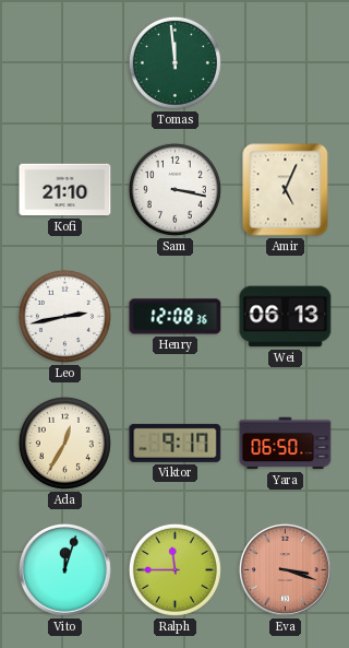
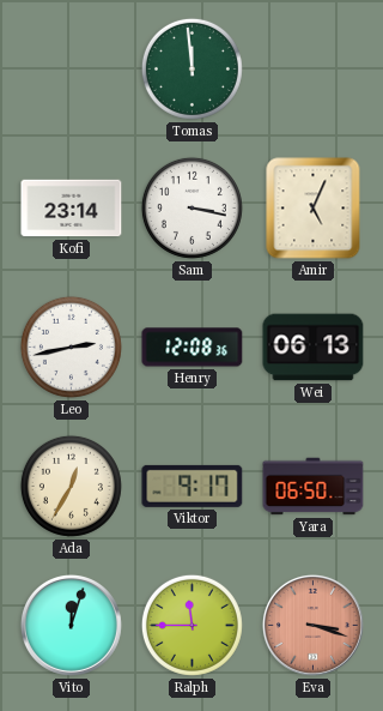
Kofi: 21:10 -> 23:14
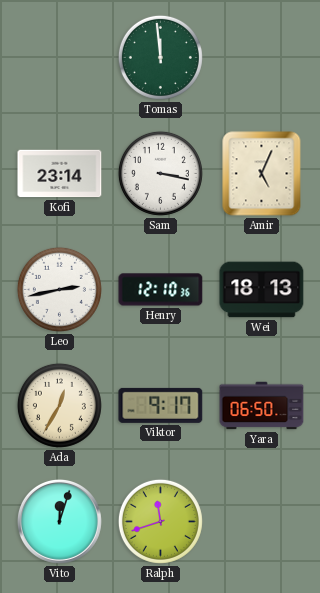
Henry: 12:08 -> 12:10
Wei: 06:13 -> 18:13
Ralph: 11:45 -> 11:42
Eva: 3:18 -> none
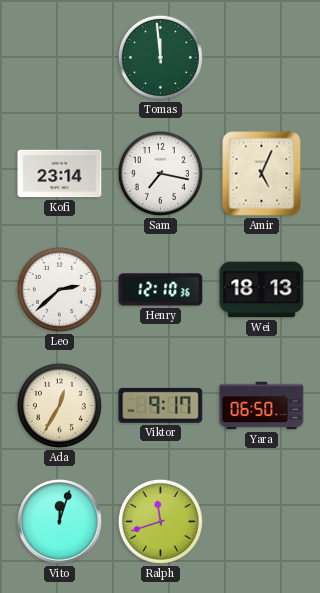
Sam: 3:17 -> 7:17
Leo: 2:43 -> 2:38
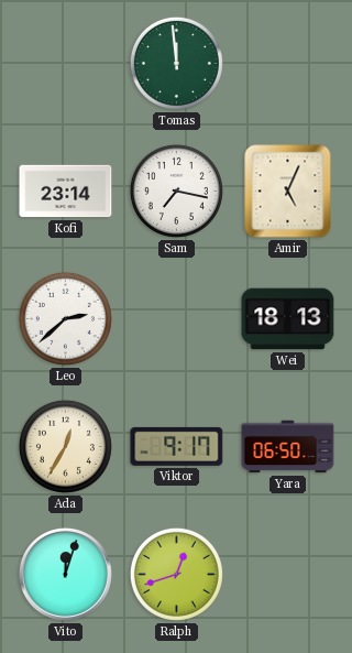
Henry: 12:10 -> none
Ralph: 11:42 -> 12:42
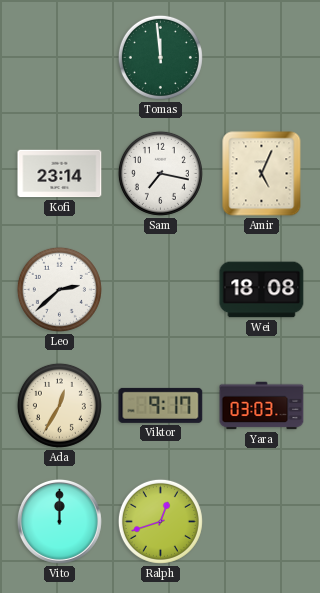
Wei: 18:13 -> 18:08
Yara: 06:50 -> 03:03
Vito: 12:03 -> 12:00
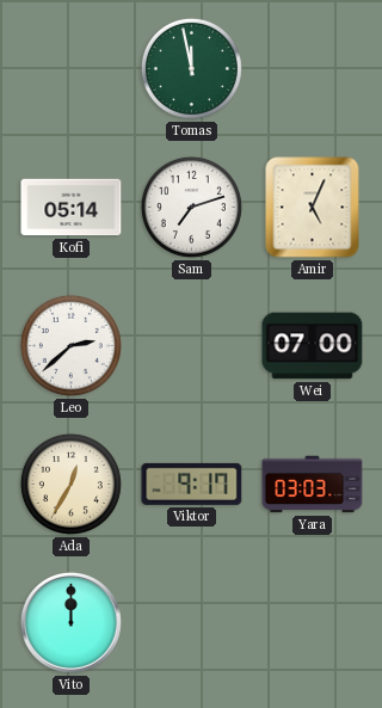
Tomas: 11:59 -> 11:58
Kofi: 23:14 -> 05:14
Sam: 7:17 -> 7:12
Wei: 18:08 -> 07:00
Ralph: 12:42 -> none
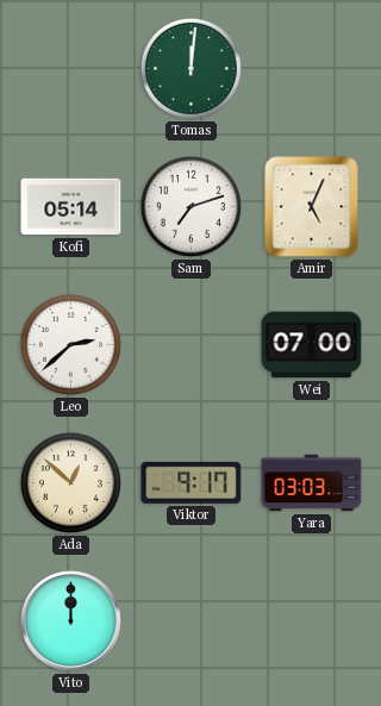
Tomas: 11:58 -> 12:01
Ada: 12:35 -> 12:52
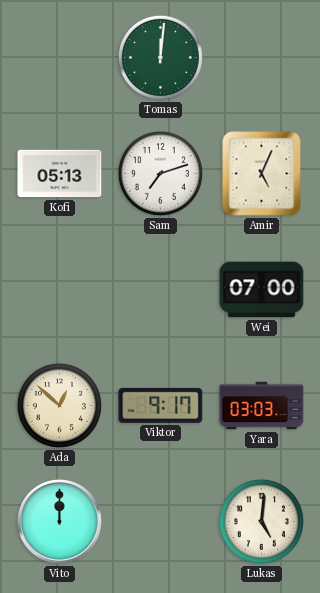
Kofi: 05:14 -> 05:13
Leo: 2:38 -> none
Lukas: none -> 5:01
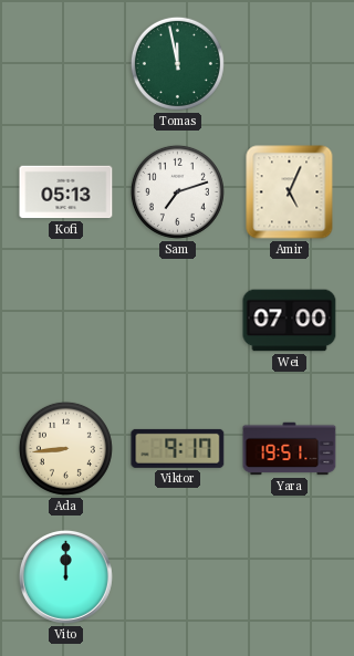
Tomas: 12:01 -> 11:58
Ada: 12:52 -> 8:44
Yara: 03:03 -> 19:51
Lukas: 5:01 -> none
